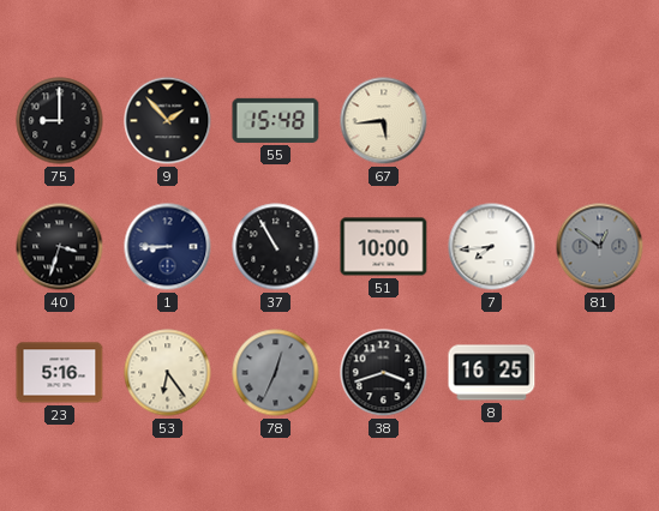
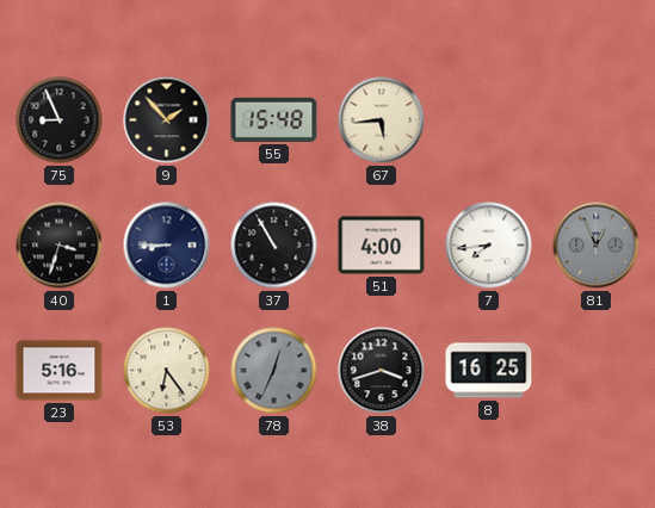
75: 9:00 -> 8:56
51: 10:00 -> 4:00
81: 12:51 -> 12:56
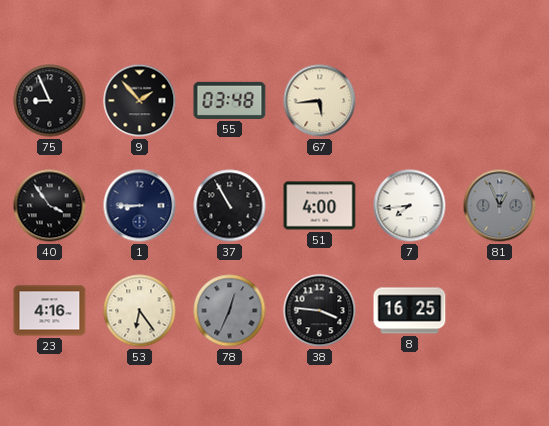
55: 15:48 -> 03:48
40: 3:33 -> 3:54
23: 5:16 -> 4:16
38: 3:42 -> 3:46
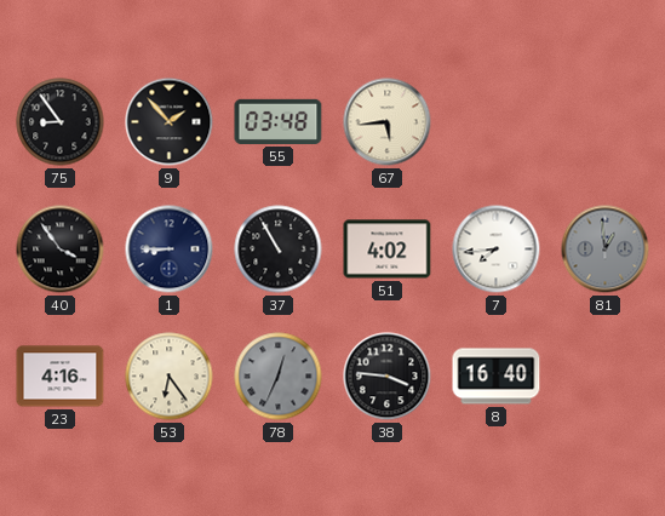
75: 8:56 -> 8:54
51: 4:00 -> 4:02
81: 12:56 -> 12:59
8: 16:25 -> 16:40
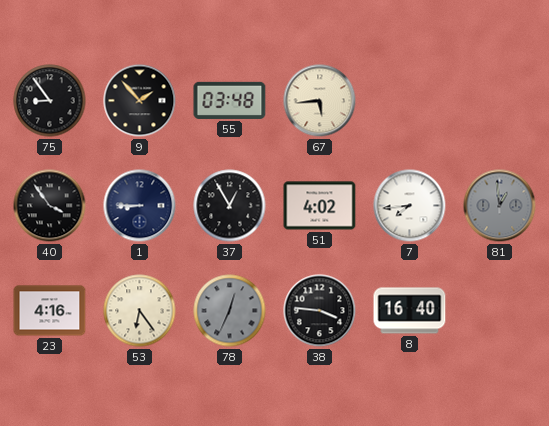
37: 10:55 -> 12:55
